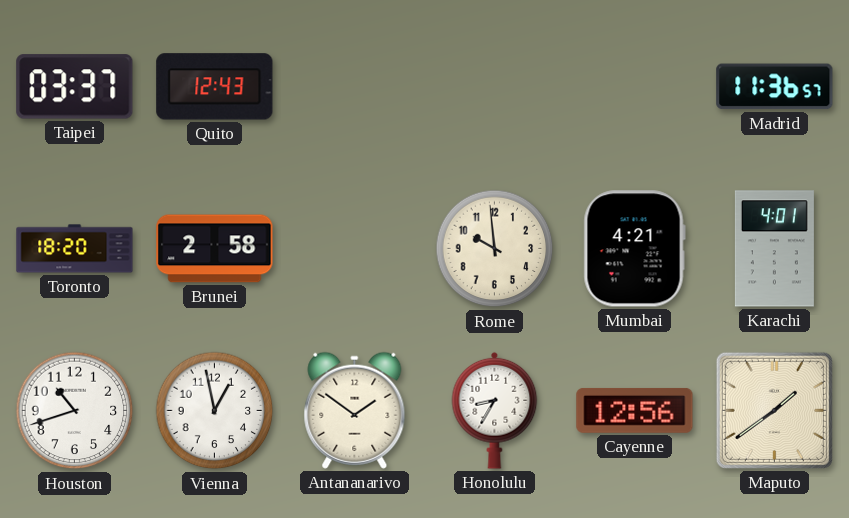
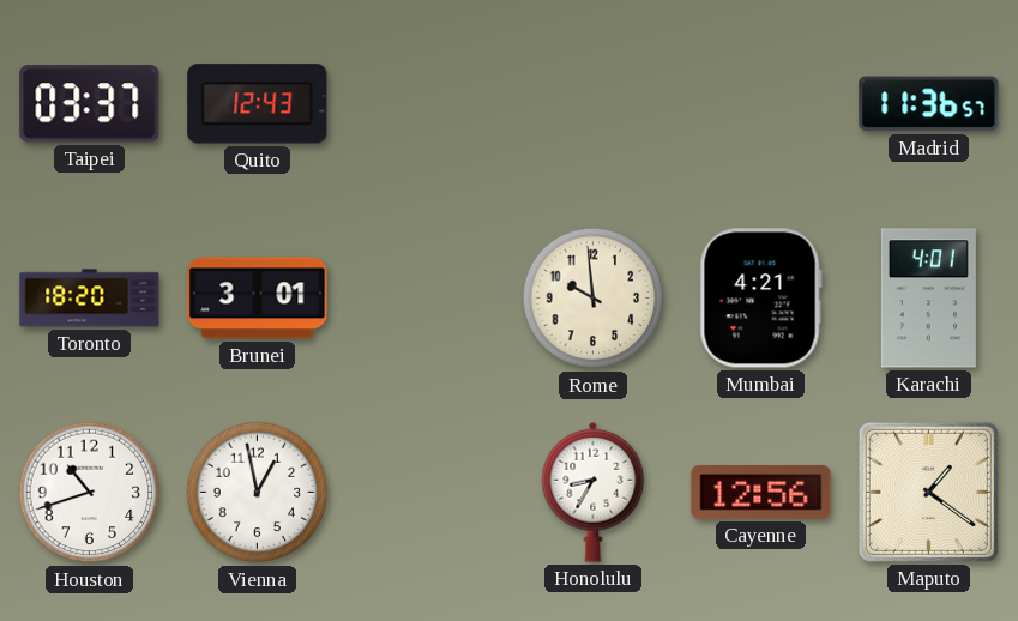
Brunei: 2:58 -> 3:01
Antananarivo: 1:51 -> none
Maputo: 1:39 -> 1:21
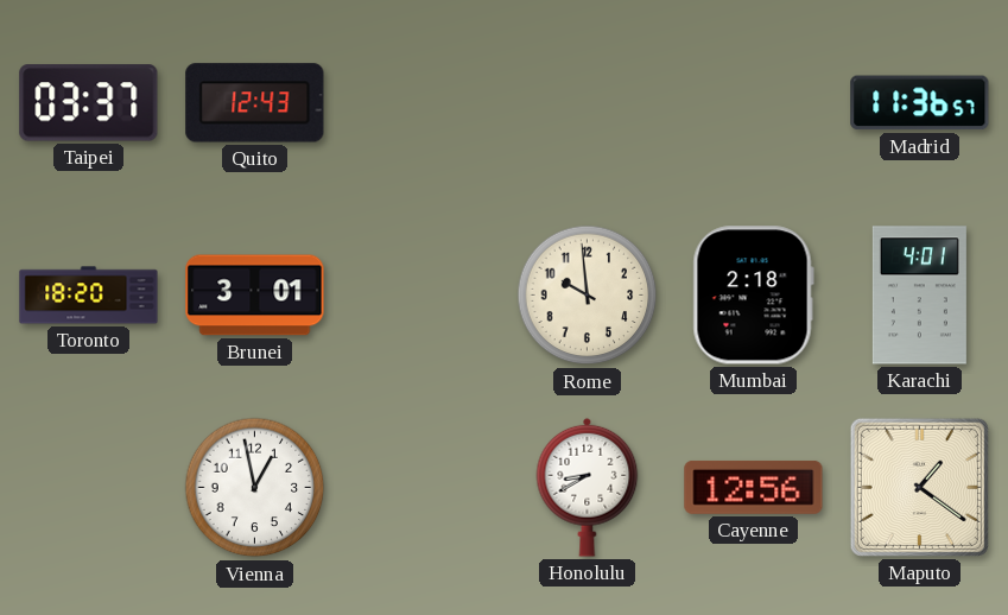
Mumbai: 4:21 -> 2:18
Houston: 10:42 -> none
Honolulu: 8:35 -> 8:40
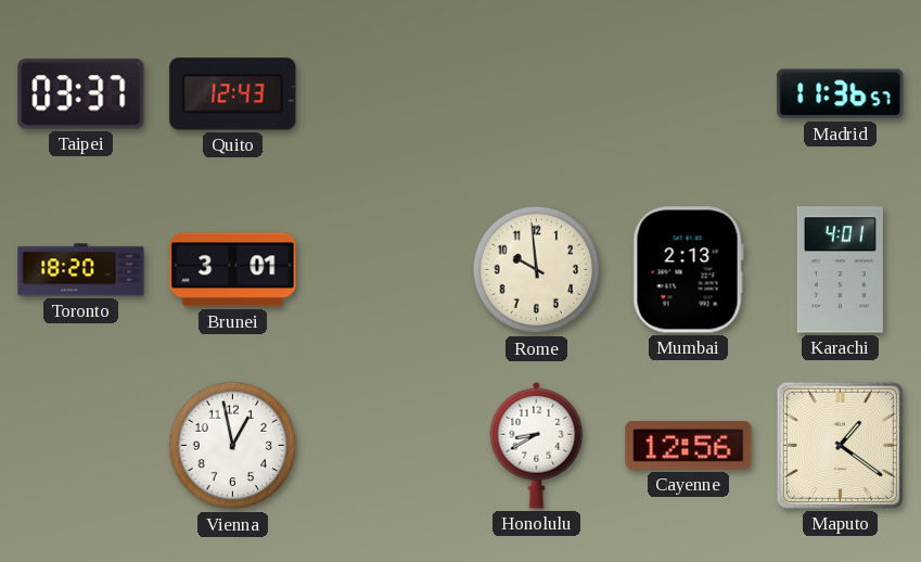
Mumbai: 2:18 -> 2:13
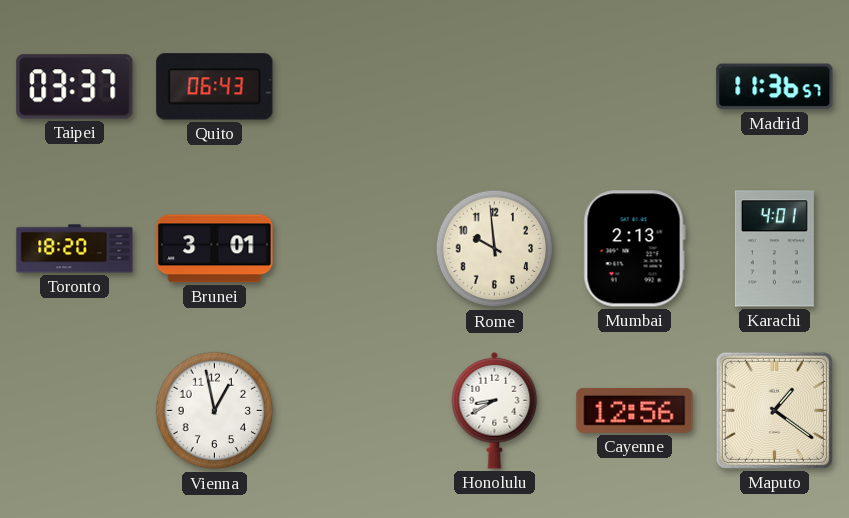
Quito: 12:43 -> 06:43
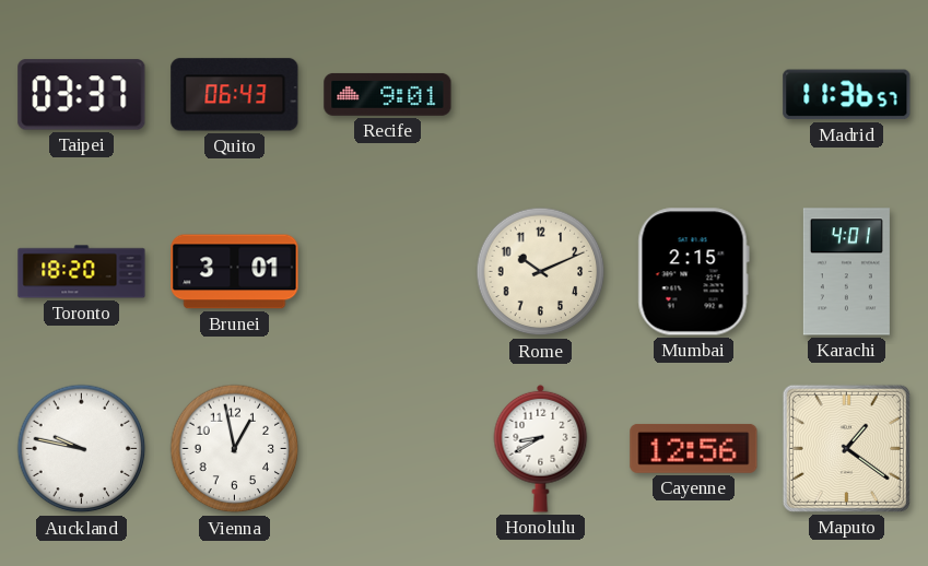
Recife: none -> 9:01
Rome: 9:59 -> 10:11
Mumbai: 2:13 -> 2:15
Auckland: none -> 9:47
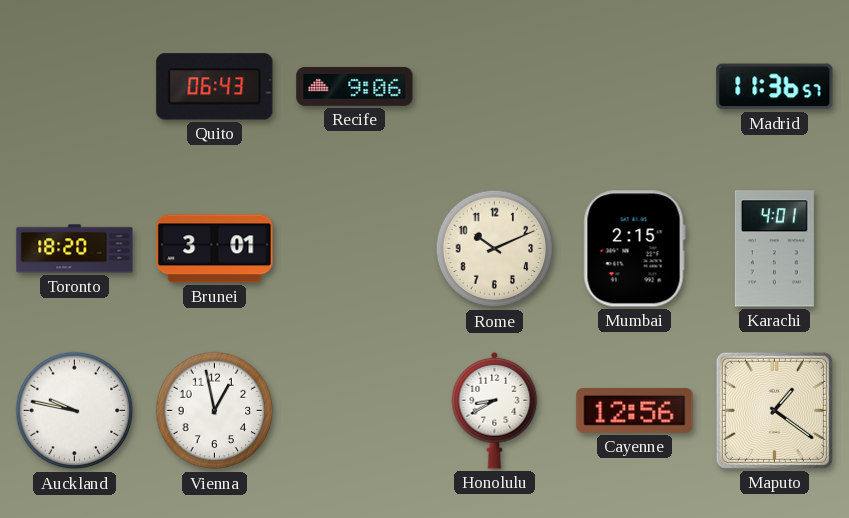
Taipei: 03:37 -> none
Recife: 9:01 -> 9:06
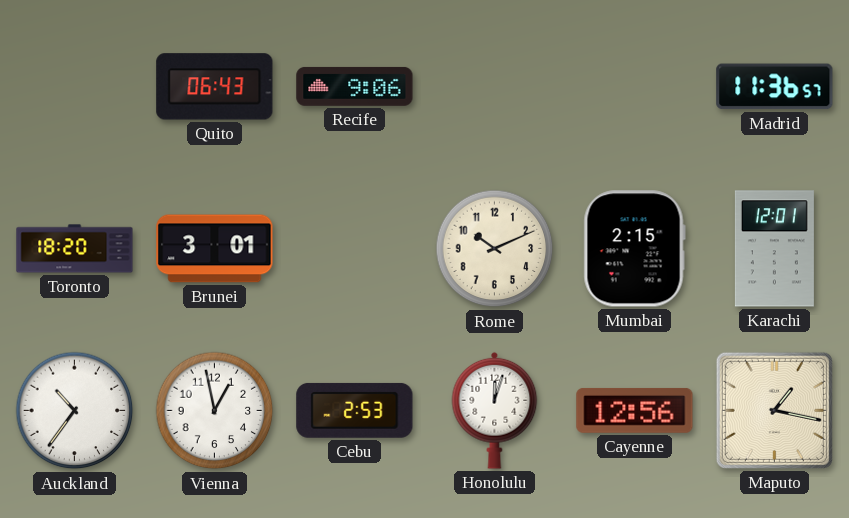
Karachi: 4:01 -> 12:01
Auckland: 9:47 -> 10:36
Cebu: none -> 2:53
Honolulu: 8:40 -> 12:03
Maputo: 1:21 -> 1:17
